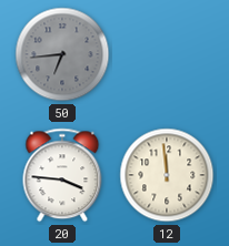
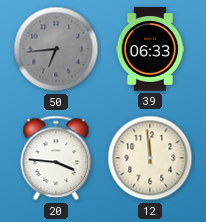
39: none -> 06:33
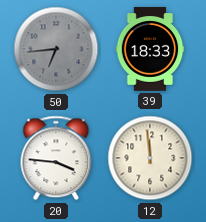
39: 06:33 -> 18:33
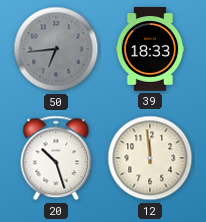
20: 3:46 -> 10:27
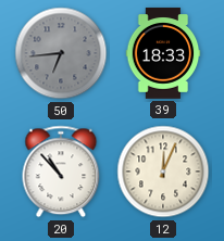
20: 10:27 -> 10:53
12: 11:59 -> 12:04
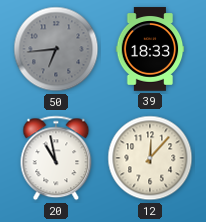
20: 10:53 -> 10:58
12: 12:04 -> 12:07
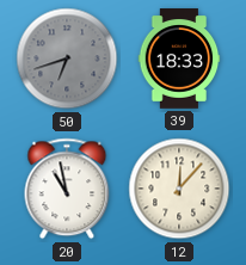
50: 6:44 -> 6:42
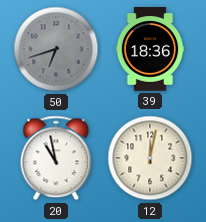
39: 18:33 -> 18:36
12: 12:07 -> 12:02
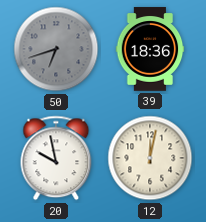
20: 10:58 -> 9:58
